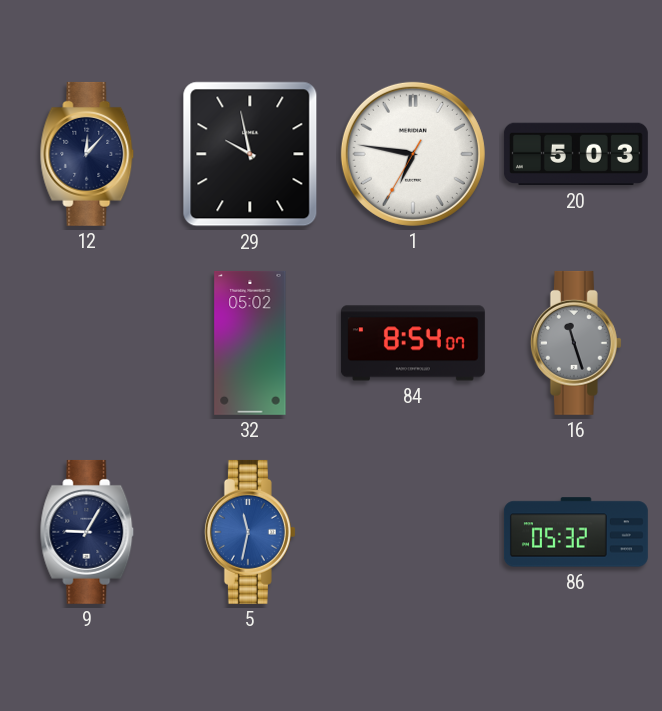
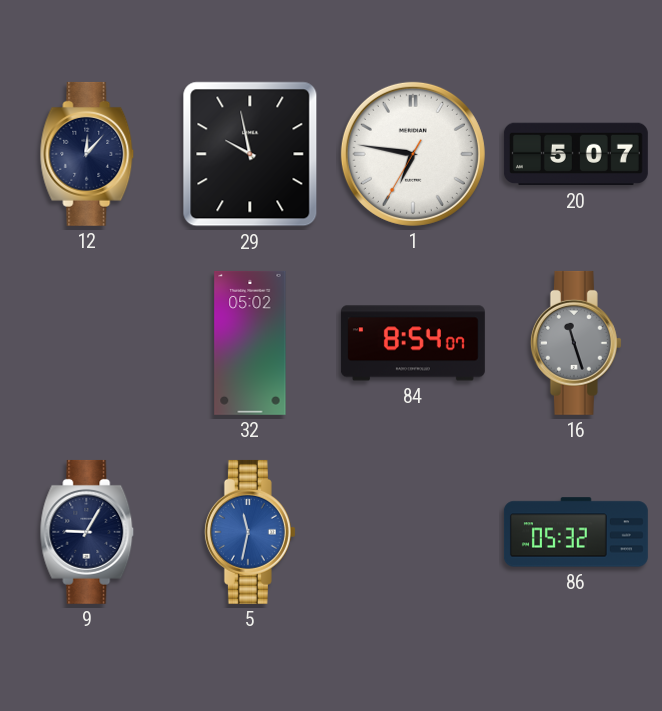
20: 5:03 -> 5:07
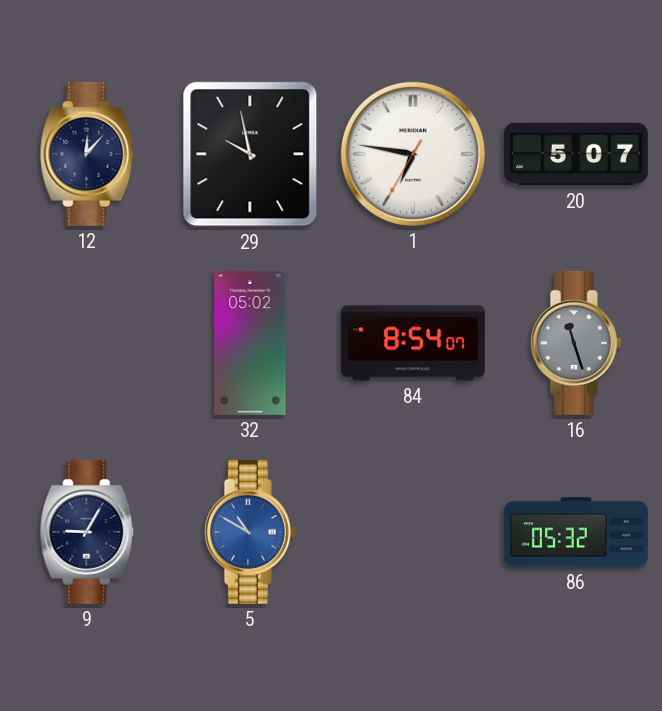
5: 11:32 -> 10:50
